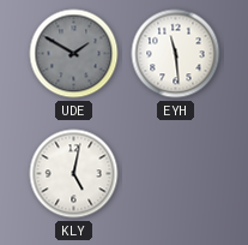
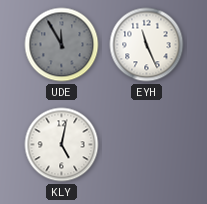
UDE: 1:50 -> 11:55
EYH: 11:29 -> 11:26
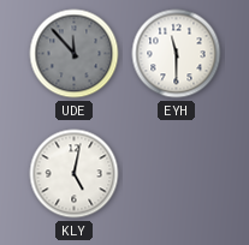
UDE: 11:55 -> 11:53
EYH: 11:26 -> 11:30
